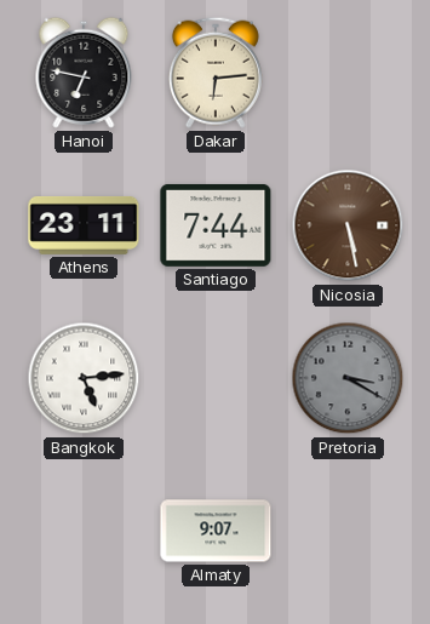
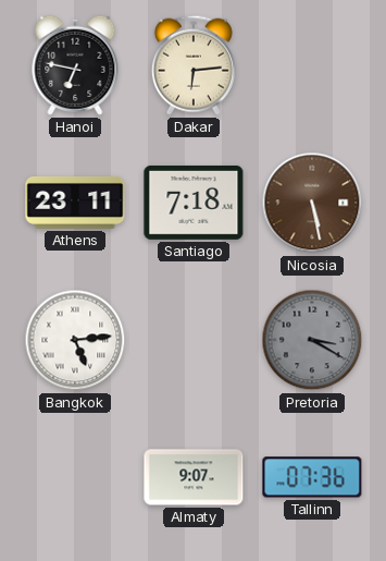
Santiago: 7:44 -> 7:18
Tallinn: none -> 07:36
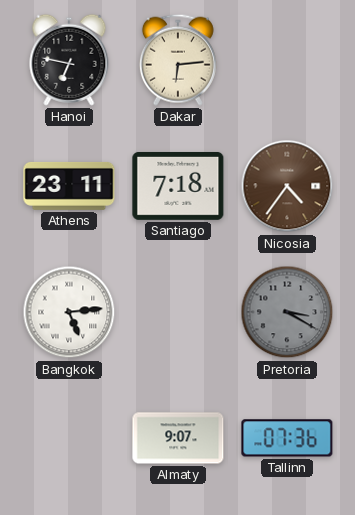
Nicosia: 5:28 -> 4:36
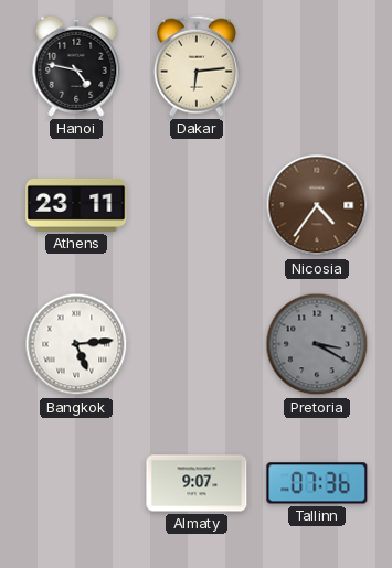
Hanoi: 6:47 -> 4:47
Santiago: 7:18 -> none
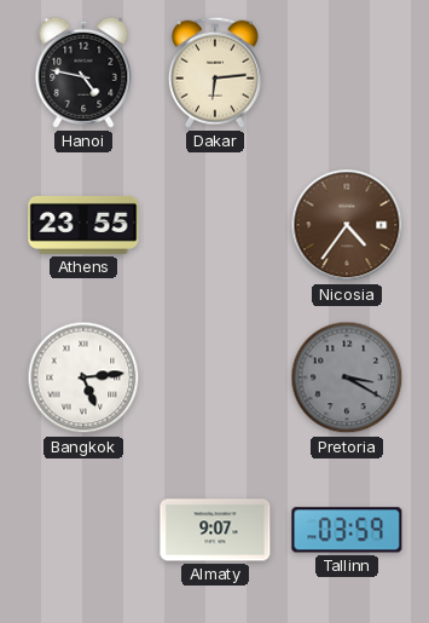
Athens: 23:11 -> 23:55
Tallinn: 07:36 -> 03:59
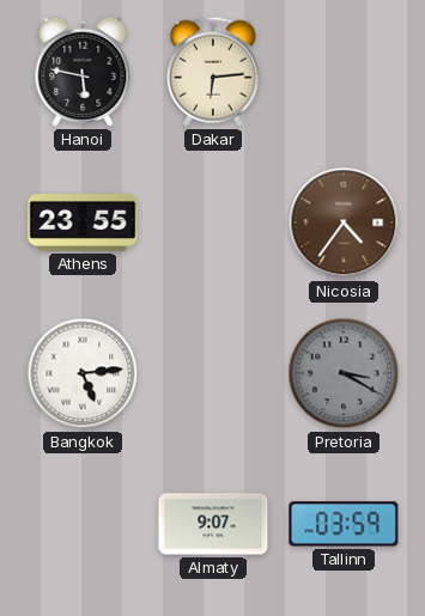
Hanoi: 4:47 -> 5:47
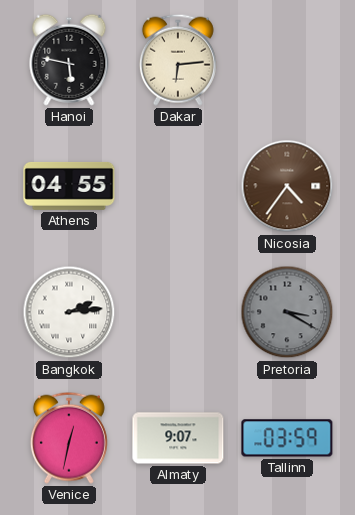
Athens: 23:55 -> 04:55
Bangkok: 5:14 -> 2:14
Venice: none -> 12:32
